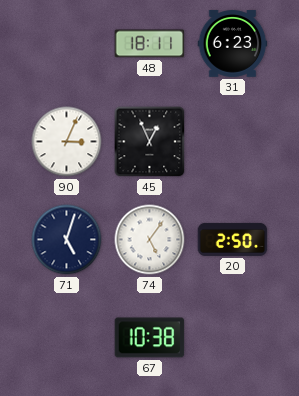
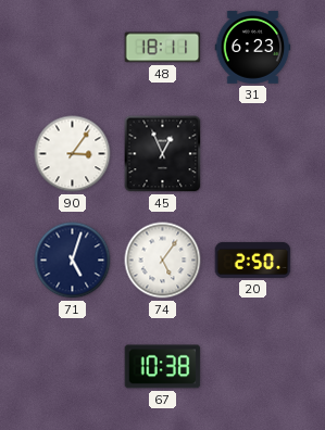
90: 3:04 -> 3:06
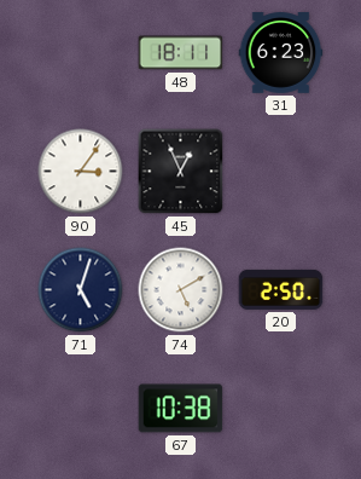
74: 5:06 -> 5:10
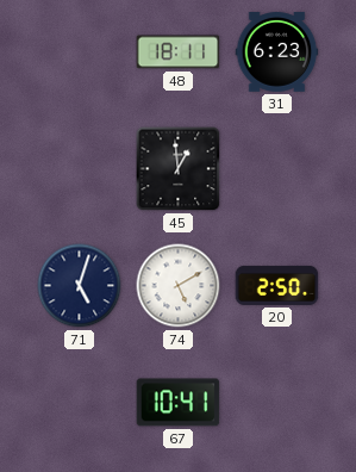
90: 3:06 -> none
45: 12:56 -> 12:59
67: 10:38 -> 10:41
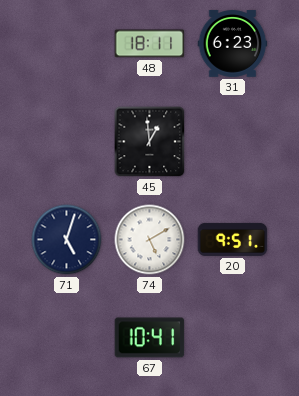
20: 2:50 -> 9:51
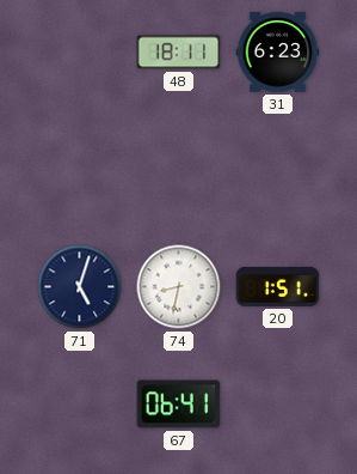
45: 12:59 -> none
74: 5:10 -> 8:32
20: 9:51 -> 1:51
67: 10:41 -> 06:41
